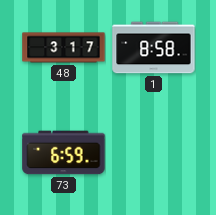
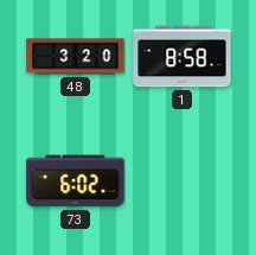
48: 3:17 -> 3:20
73: 6:59 -> 6:02
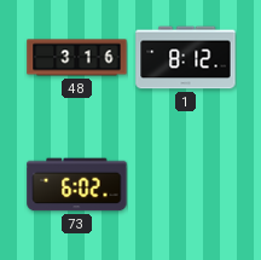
48: 3:20 -> 3:16
1: 8:58 -> 8:12
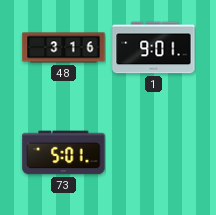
1: 8:12 -> 9:01
73: 6:02 -> 5:01
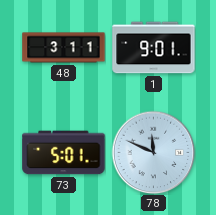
48: 3:16 -> 3:11
78: none -> 11:49
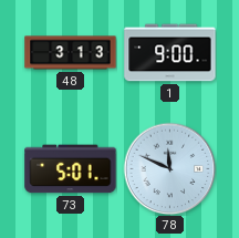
48: 3:11 -> 3:13
1: 9:01 -> 9:00
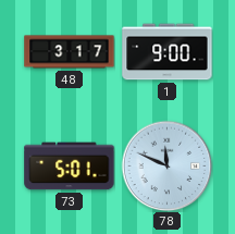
48: 3:13 -> 3:17
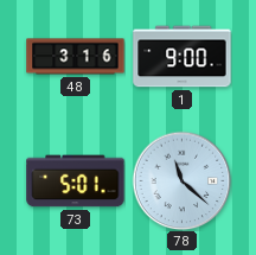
48: 3:17 -> 3:16
78: 11:49 -> 11:22
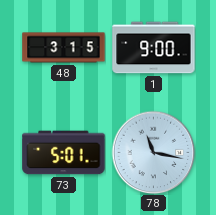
48: 3:16 -> 3:15
78: 11:22 -> 11:17
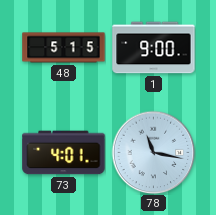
48: 3:15 -> 5:15
73: 5:01 -> 4:01
